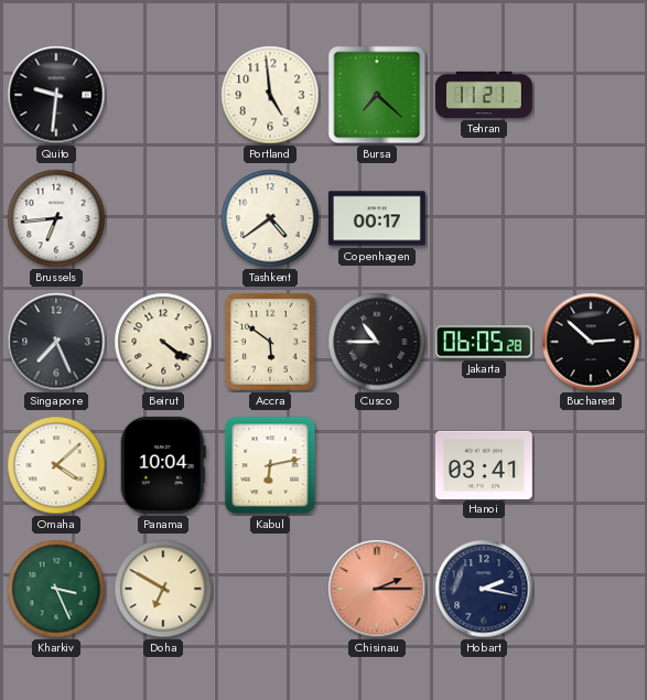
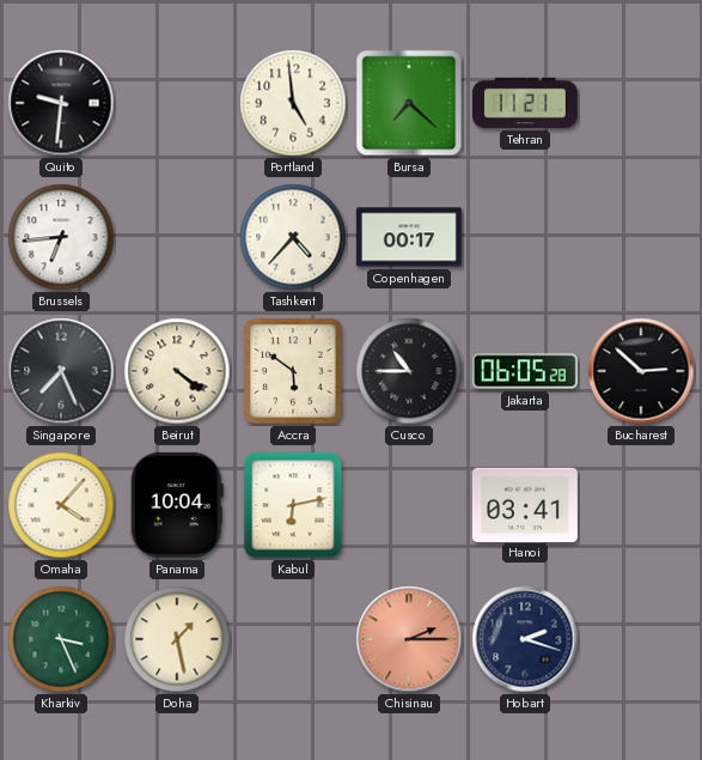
Tashkent: 4:39 -> 4:37
Omaha: 4:08 -> 4:07
Doha: 6:50 -> 1:28
Hobart: 2:17 -> 2:18
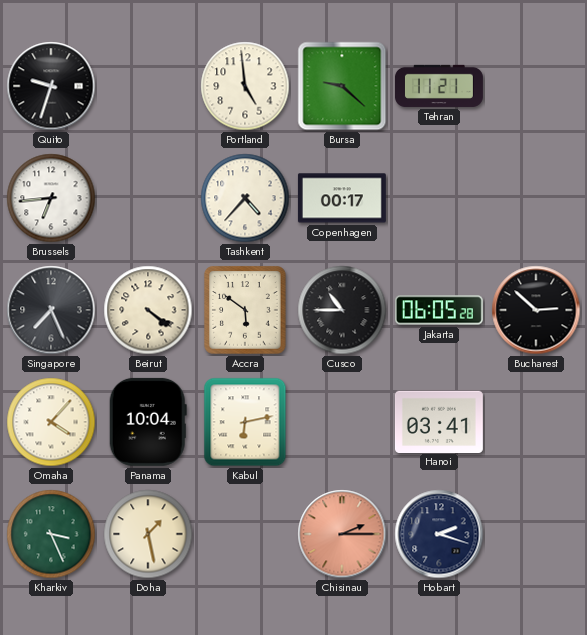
Quito: 9:31 -> 9:33
Bursa: 7:22 -> 9:22
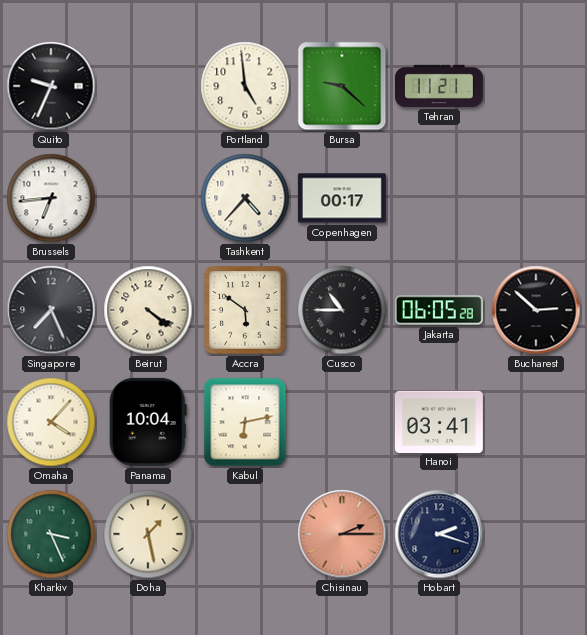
Quito: 9:33 -> 9:34
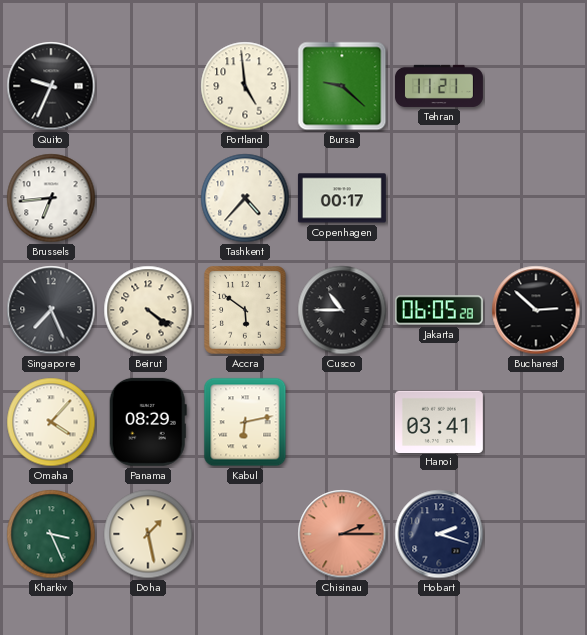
Panama: 10:04 -> 08:29
